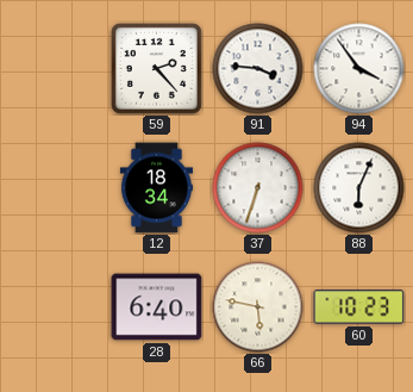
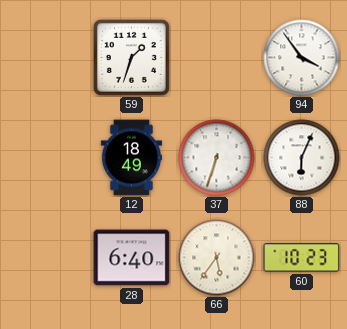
59: 2:23 -> 1:33
91: 3:46 -> none
12: 18:34 -> 18:49
66: 5:47 -> 5:36
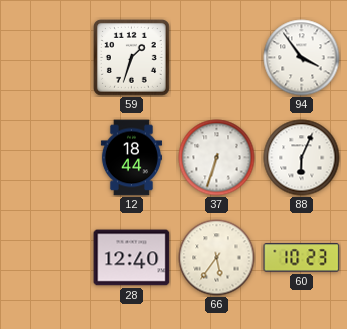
12: 18:49 -> 18:44
28: 6:40 -> 12:40
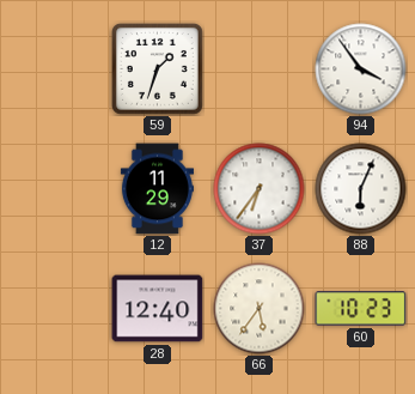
12: 18:44 -> 11:29
37: 6:33 -> 6:36
